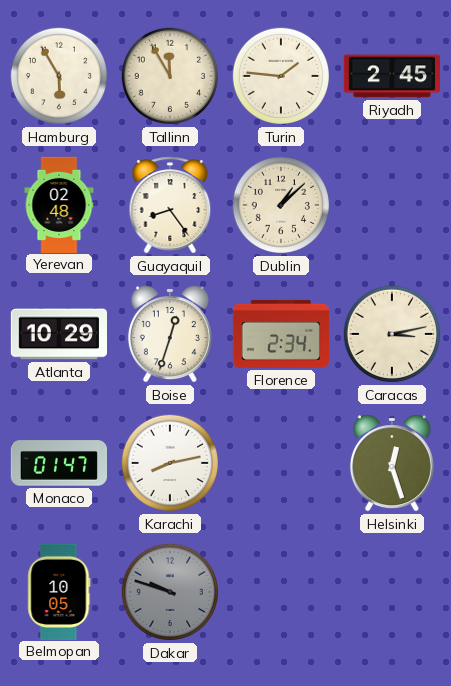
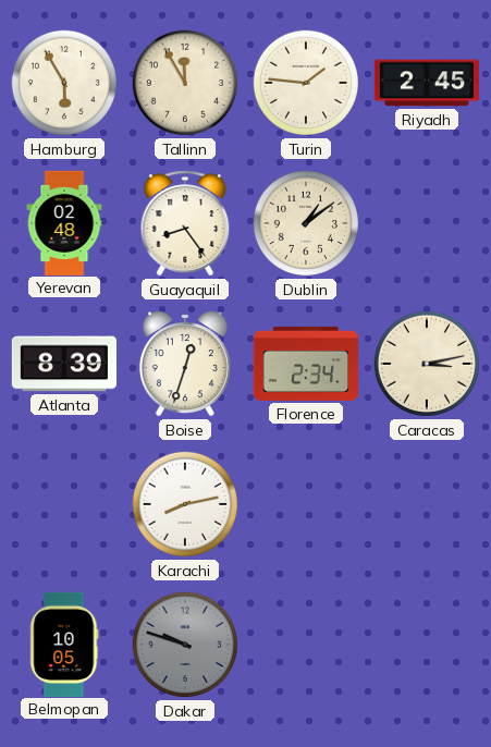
Dublin: 1:08 -> 1:09
Atlanta: 10:29 -> 8:39
Monaco: 01:47 -> none
Helsinki: 12:27 -> none
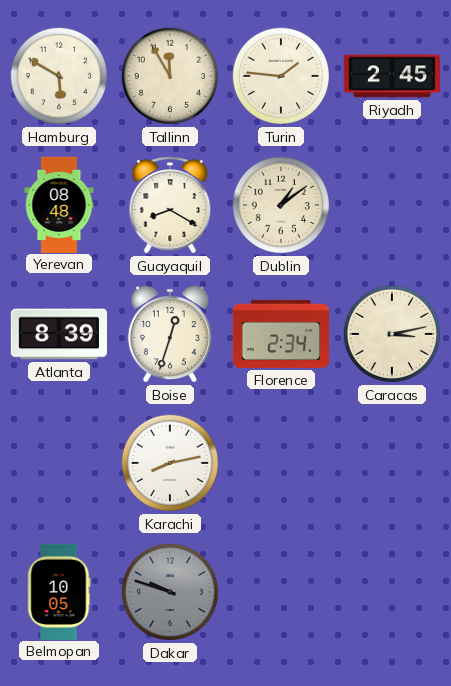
Hamburg: 5:55 -> 5:50
Yerevan: 02:48 -> 08:48
Guayaquil: 8:24 -> 8:20
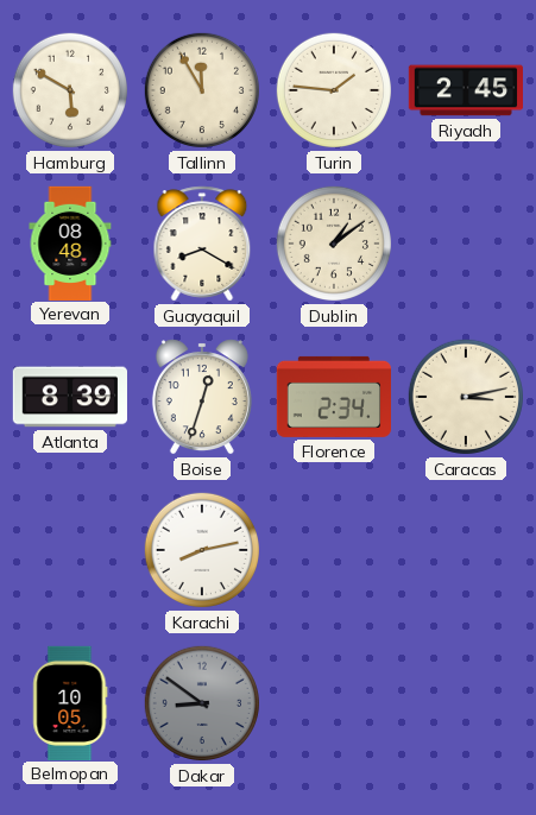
Dakar: 9:48 -> 8:51
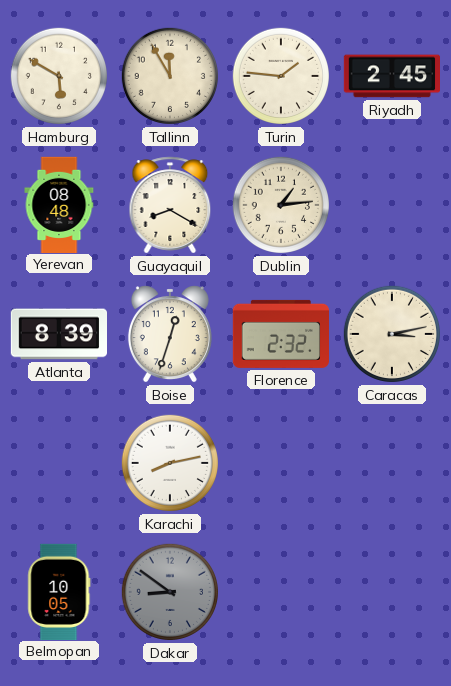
Dublin: 1:09 -> 1:14
Florence: 2:34 -> 2:32
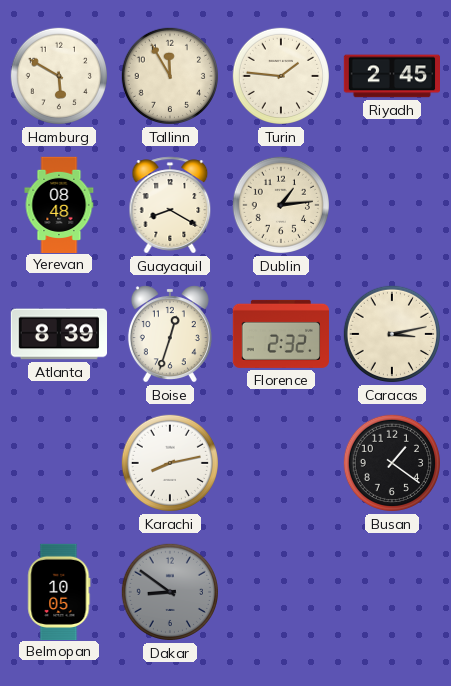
Busan: none -> 1:21
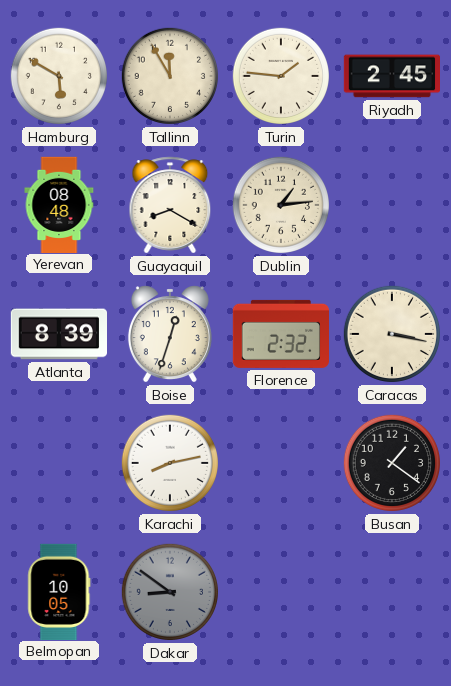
Caracas: 3:13 -> 3:17
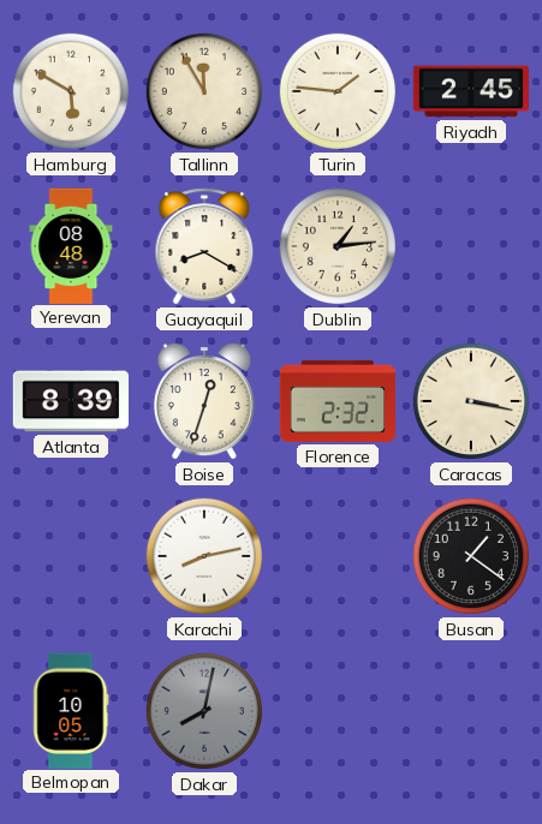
Dakar: 8:51 -> 8:02
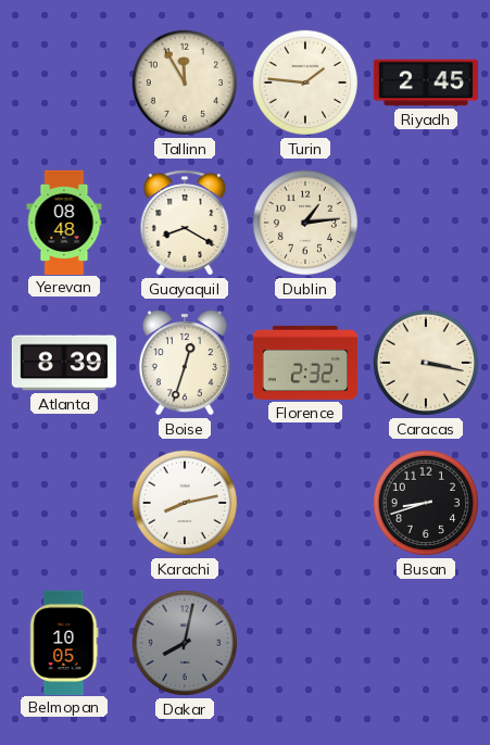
Hamburg: 5:50 -> none
Busan: 1:21 -> 8:42
